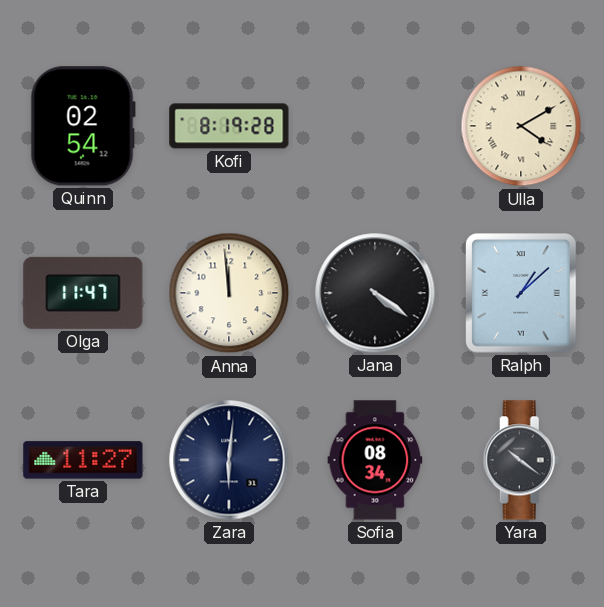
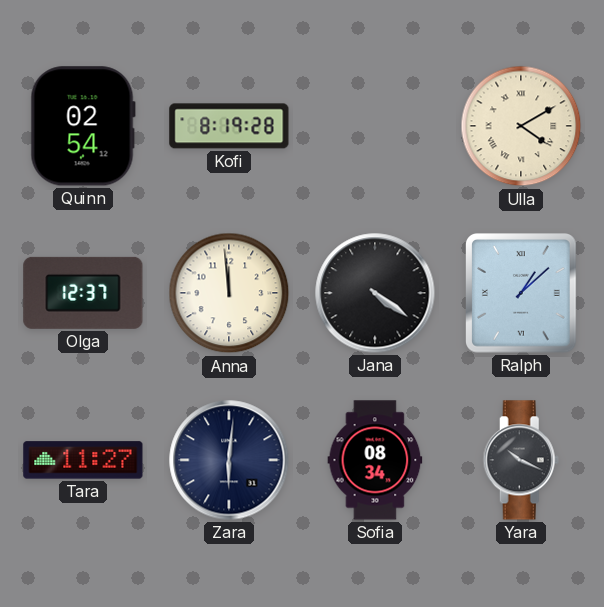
Olga: 11:47 -> 12:37
Yara: 10:21 -> 10:19
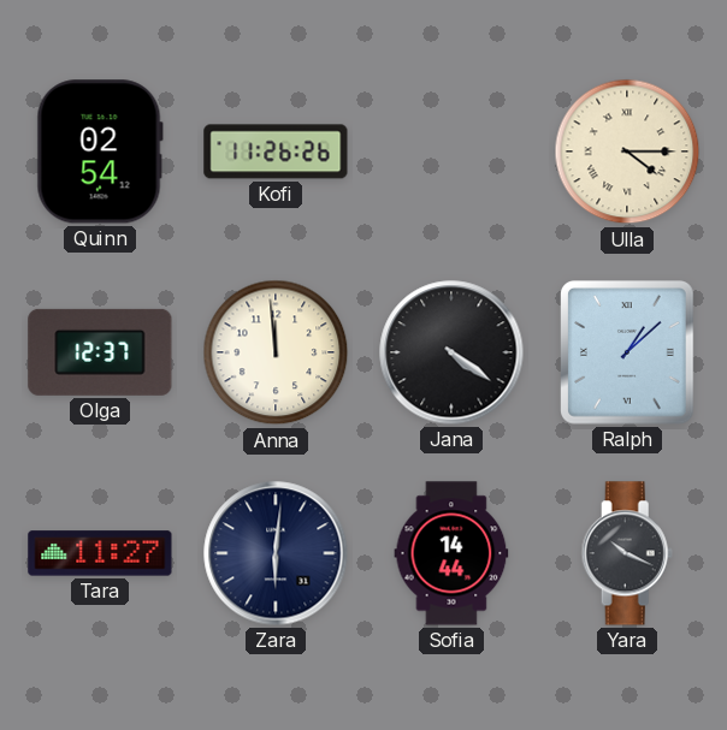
Kofi: 8:19 -> 11:26
Ulla: 4:10 -> 4:15
Sofia: 08:34 -> 14:44
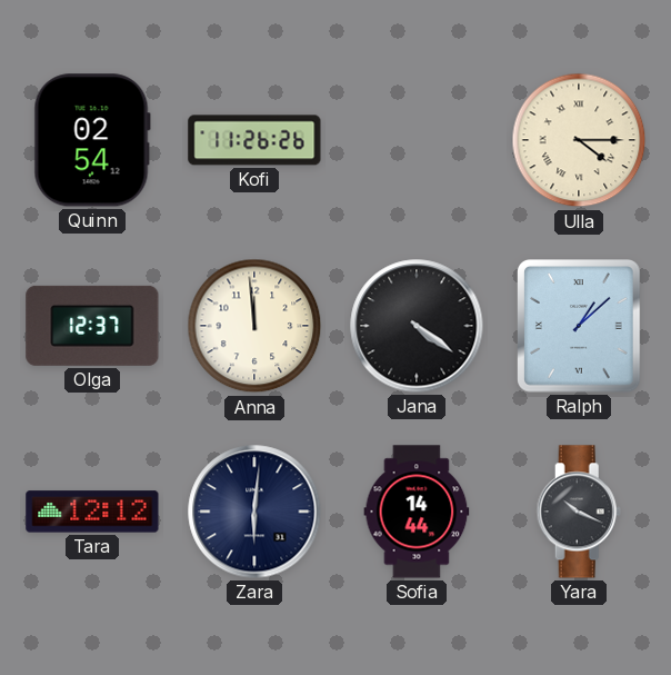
Tara: 11:27 -> 12:12
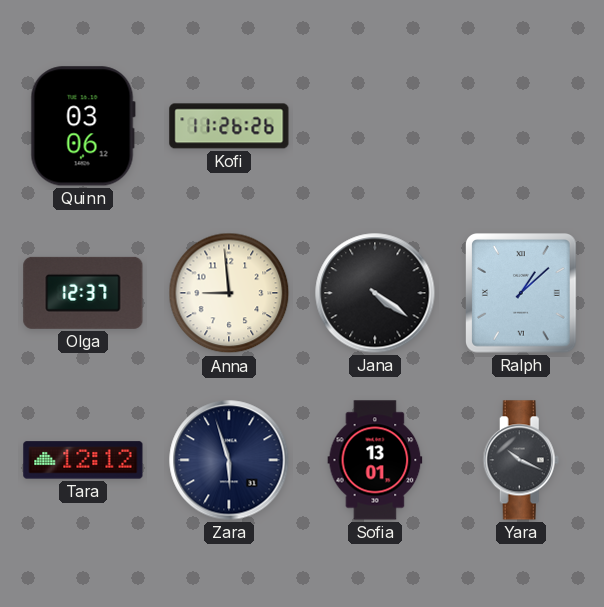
Quinn: 02:54 -> 03:06
Ulla: 4:15 -> none
Anna: 11:59 -> 8:59
Zara: 6:01 -> 5:57
Sofia: 14:44 -> 13:01
